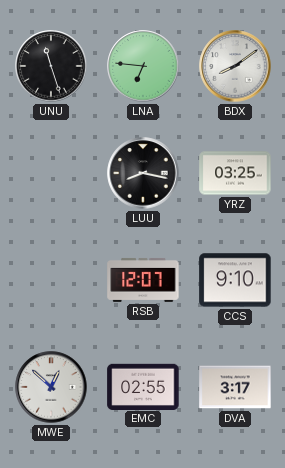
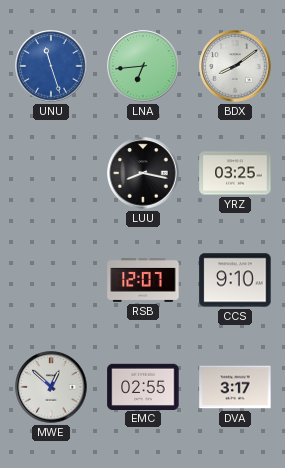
UNU dial: black -> blue
LNA: 6:46 -> 6:44
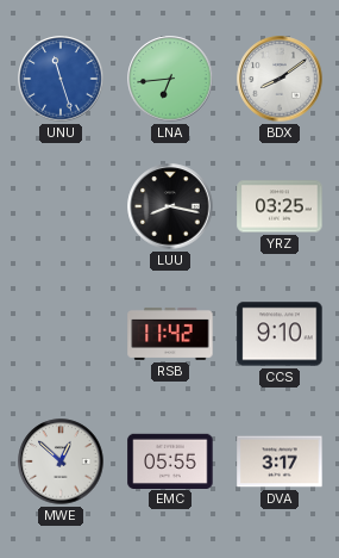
RSB: 12:07 -> 11:42
EMC: 02:55 -> 05:55
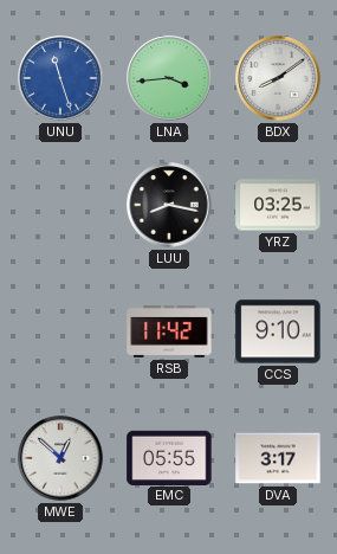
LNA: 6:44 -> 3:44
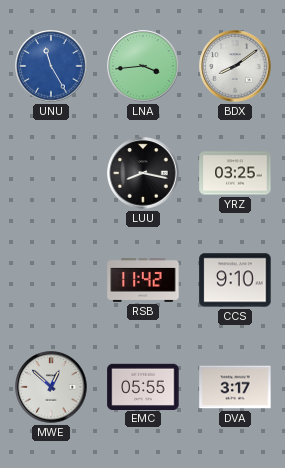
UNU: 11:27 -> 11:25
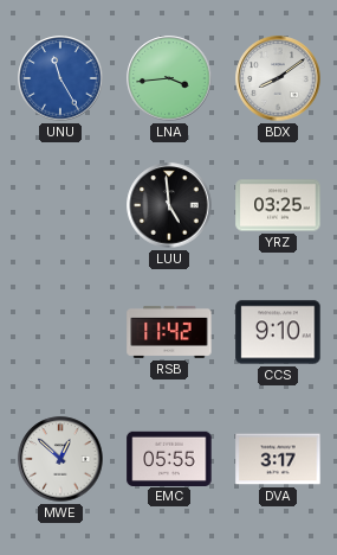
LUU: 8:17 -> 4:59
